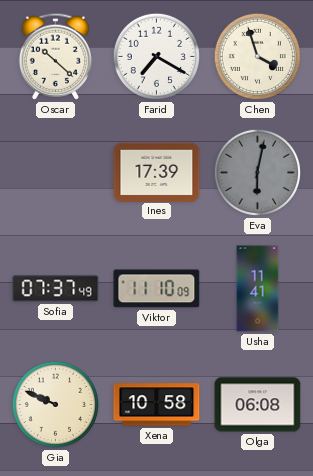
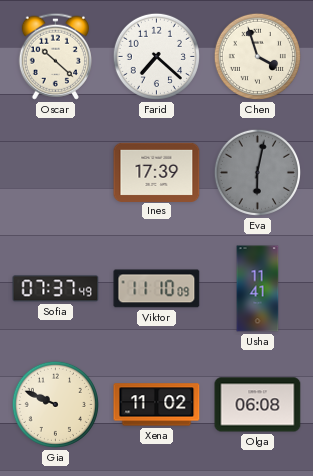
Farid: 7:20 -> 7:22
Xena: 10:58 -> 11:02
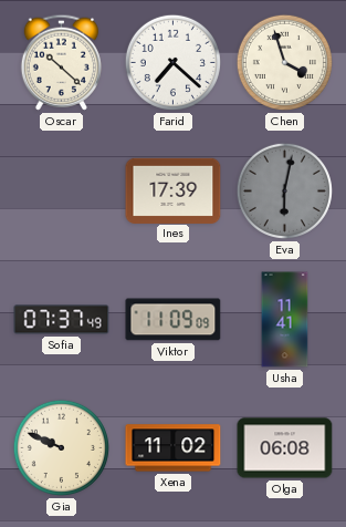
Viktor: 11:10 -> 11:09
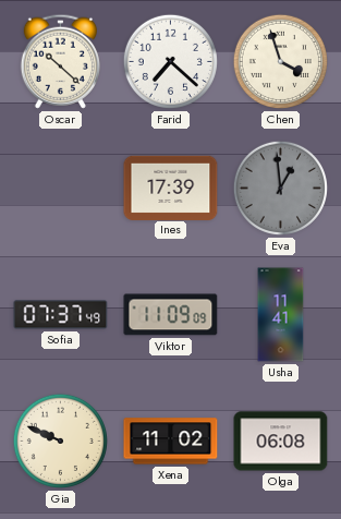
Eva: 6:02 -> 12:59
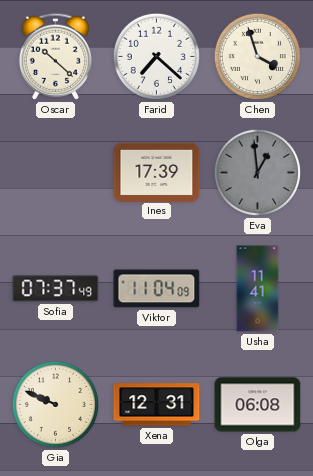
Viktor: 11:09 -> 11:04
Xena: 11:02 -> 12:31
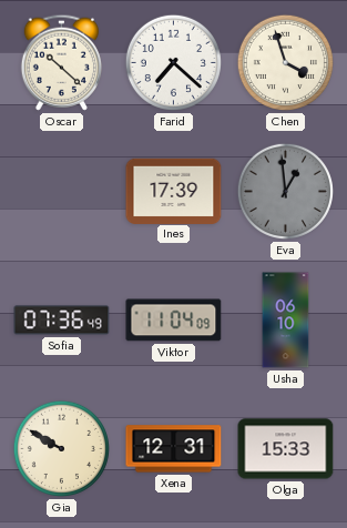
Sofia: 07:37 -> 07:36
Usha: 11:41 -> 06:10
Gia: 9:49 -> 9:50
Olga: 06:08 -> 15:33
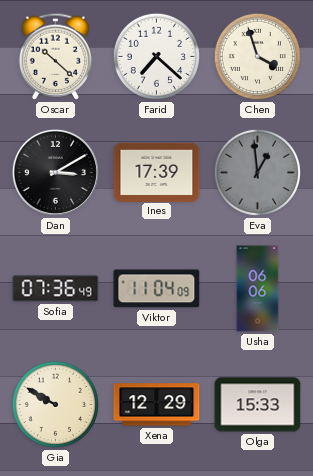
Dan: none -> 3:10
Usha: 06:10 -> 06:06
Xena: 12:31 -> 12:29
